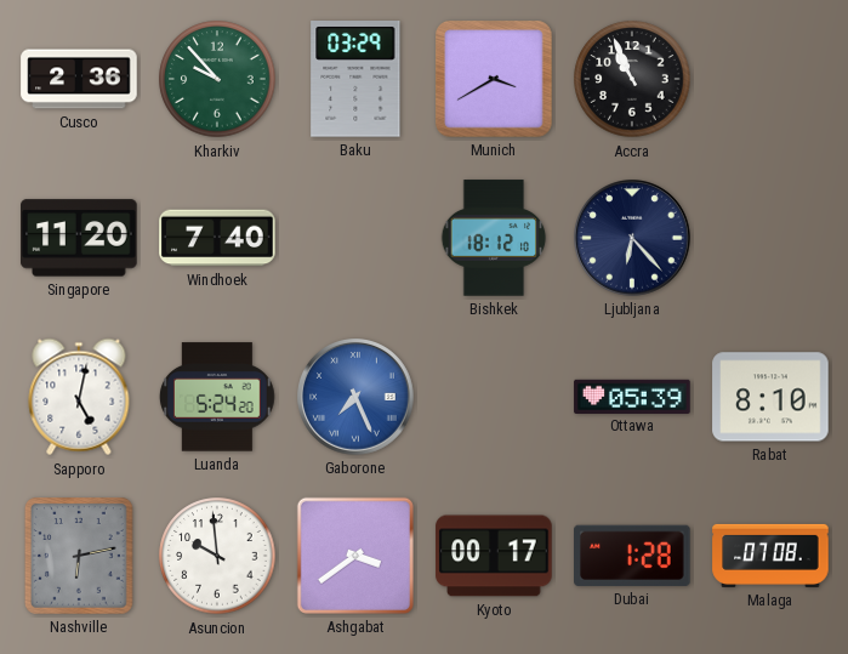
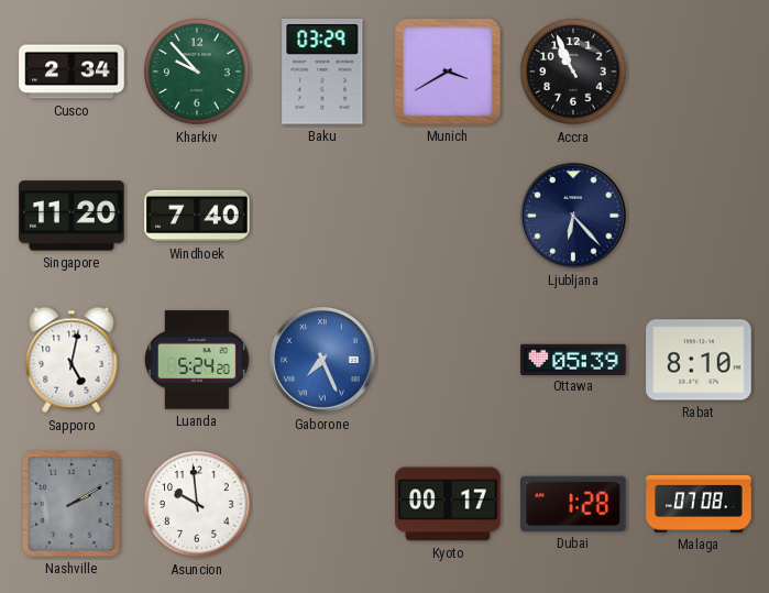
Cusco: 2:36 -> 2:34
Bishkek: 18:12 -> none
Nashville: 6:13 -> 2:10
Ashgabat: 3:39 -> none
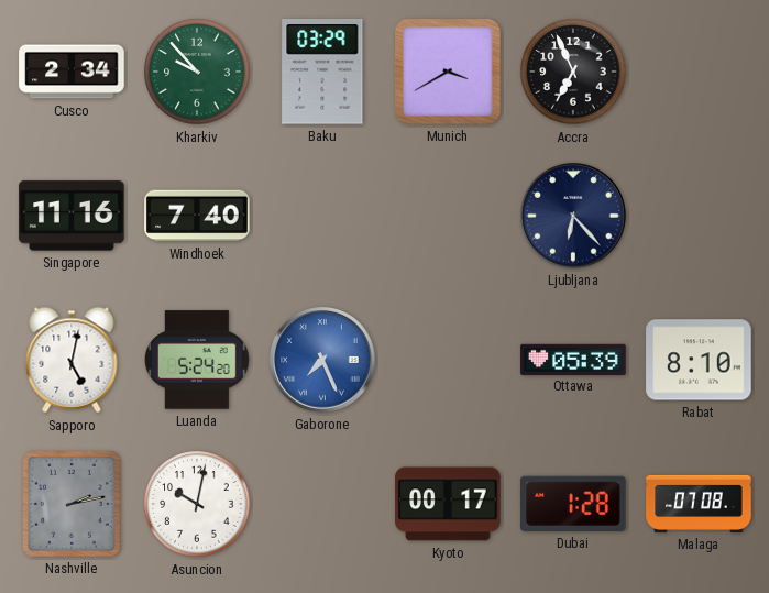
Accra: 10:56 -> 6:56
Singapore: 11:20 -> 11:16
Nashville: 2:10 -> 2:13
Asuncion: 9:59 -> 10:02
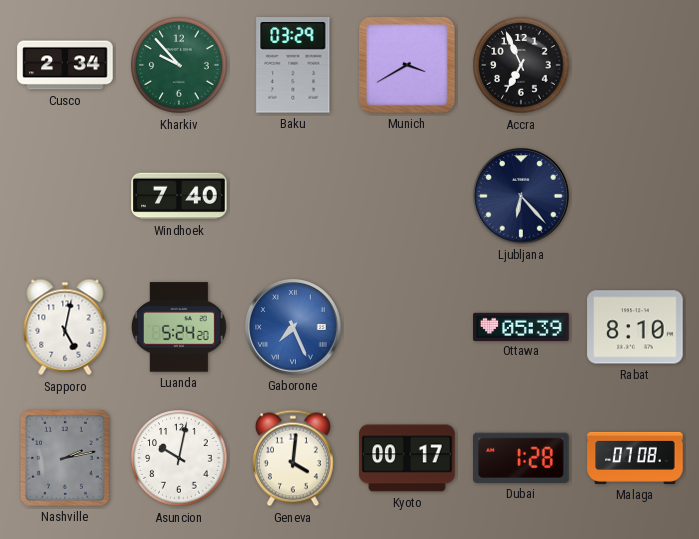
Singapore: 11:16 -> none
Geneva: none -> 4:01
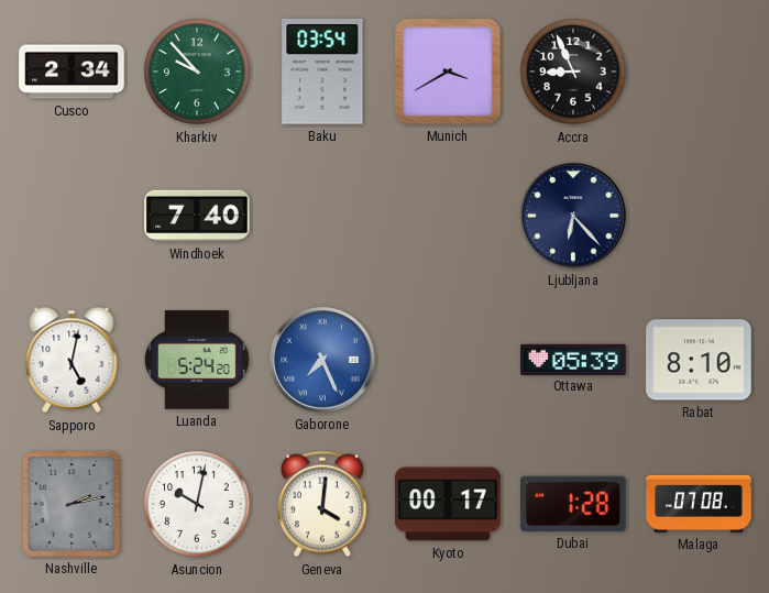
Baku: 03:29 -> 03:54
Accra: 6:56 -> 8:56
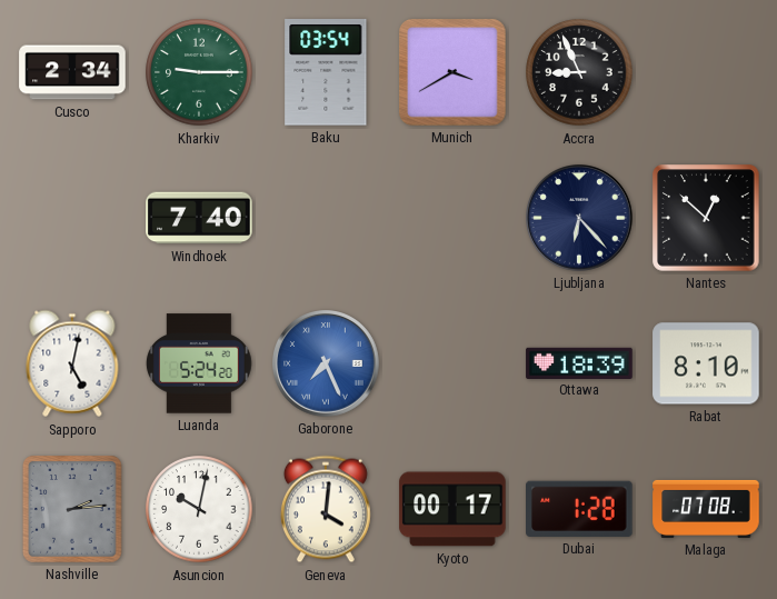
Kharkiv: 9:53 -> 9:15
Nantes: none -> 12:52
Ottawa: 05:39 -> 18:39
Nashville: 2:13 -> 2:14
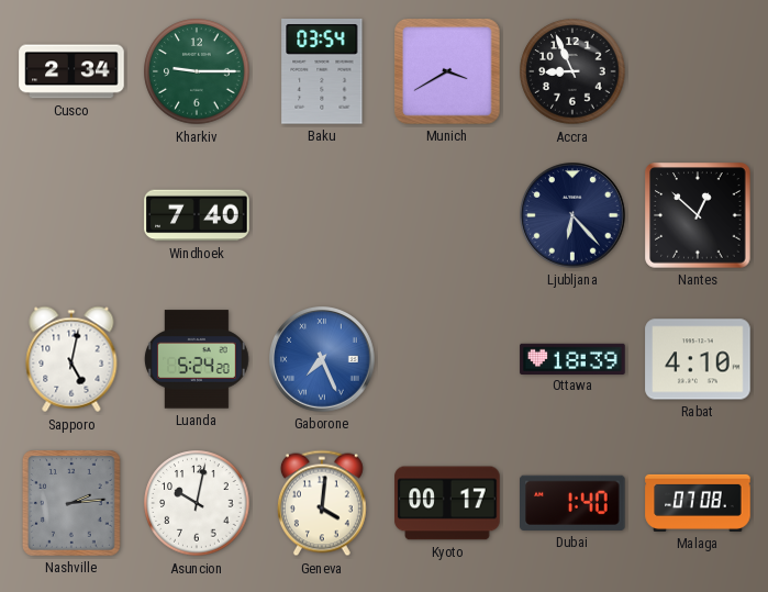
Rabat: 8:10 -> 4:10
Dubai: 1:28 -> 1:40
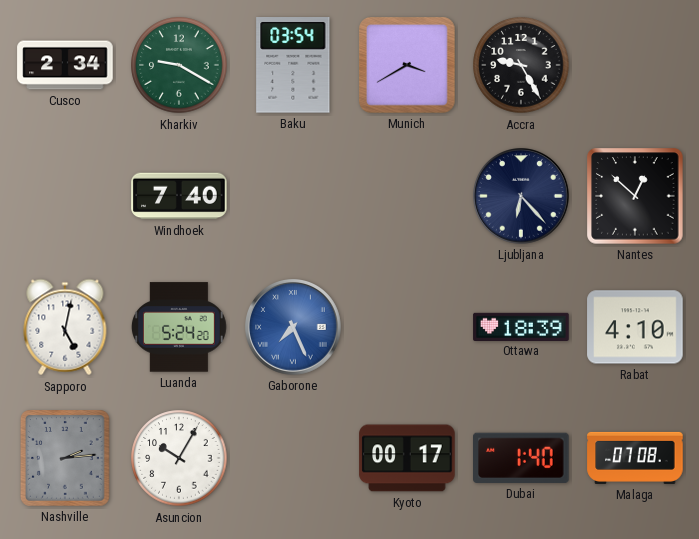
Kharkiv: 9:15 -> 9:20
Accra: 8:56 -> 9:25
Asuncion: 10:02 -> 10:05
Geneva: 4:01 -> none
